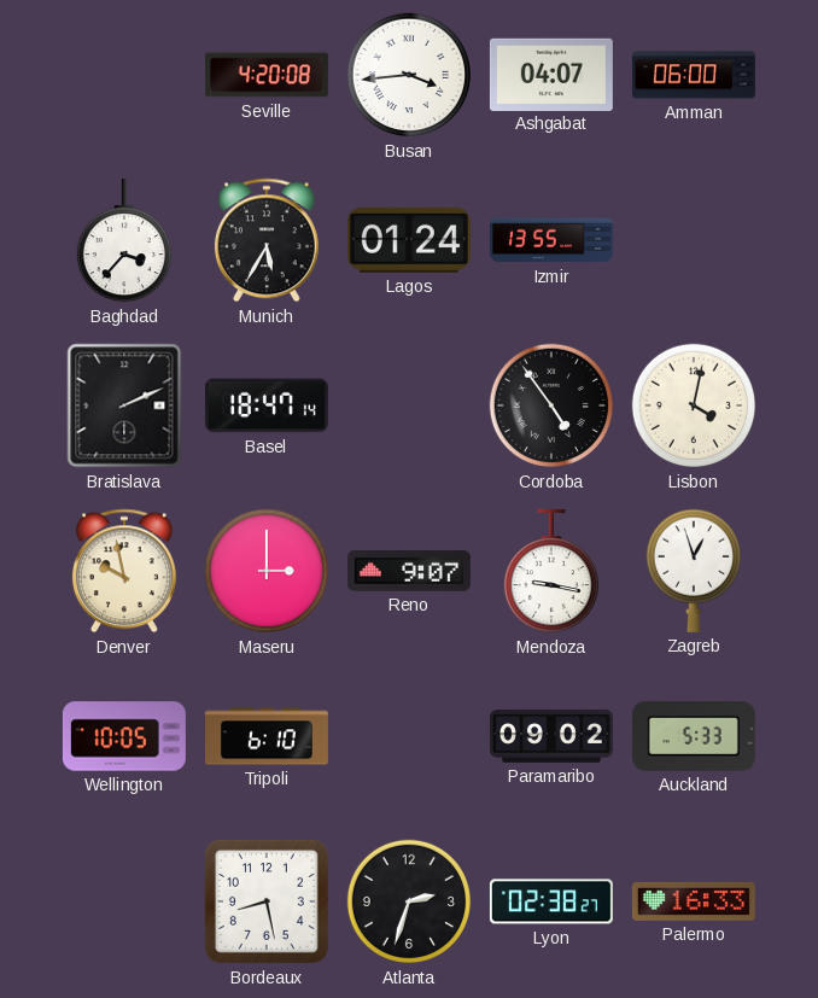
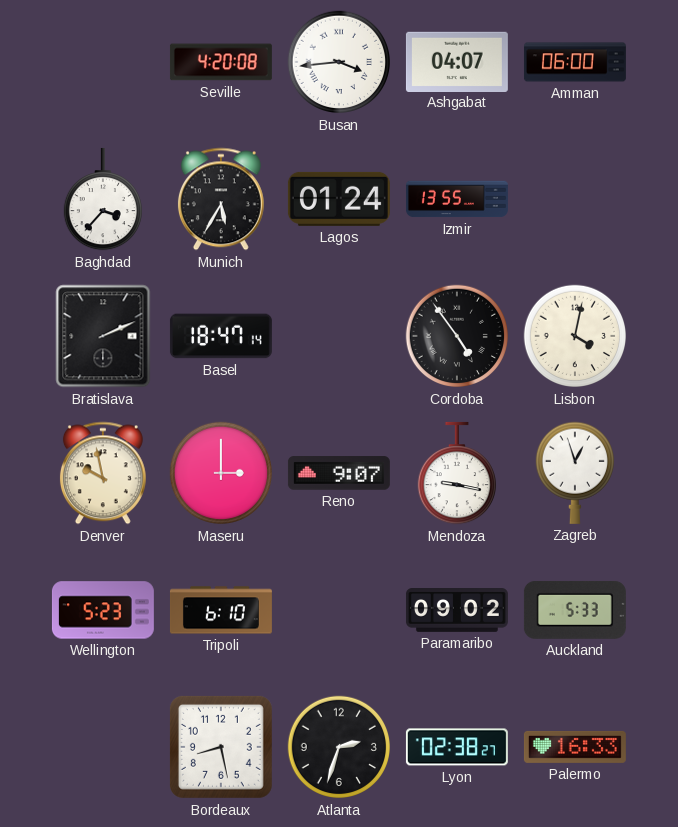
Wellington: 10:05 -> 5:23
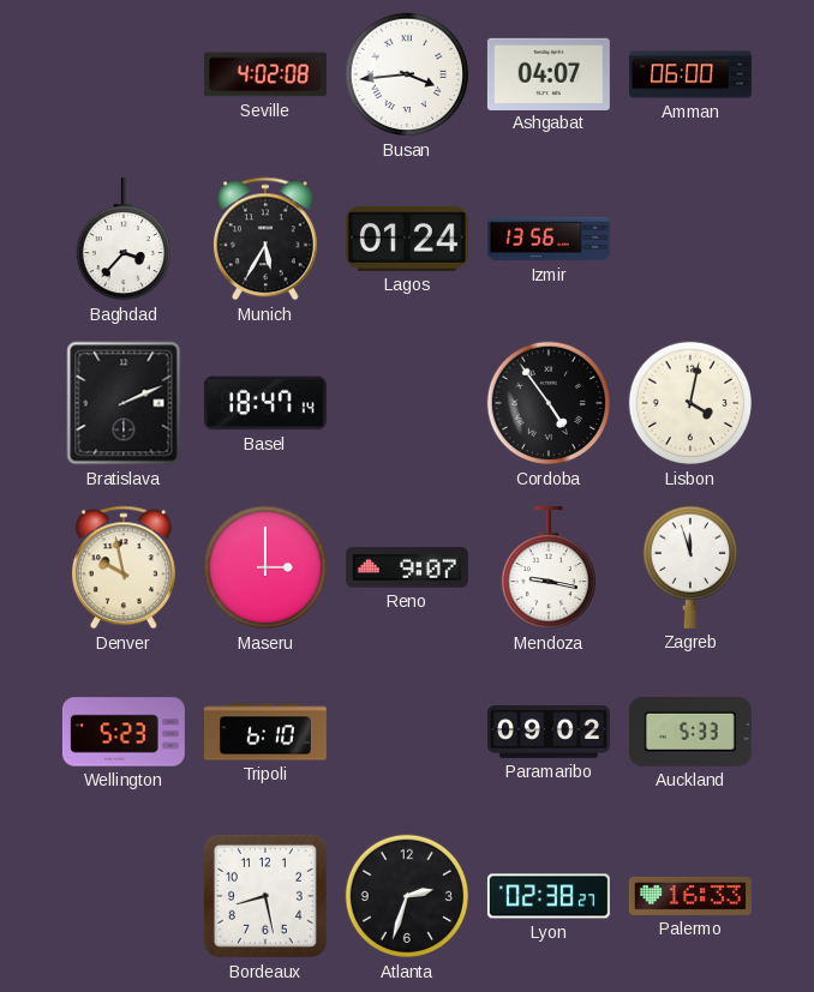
Seville: 4:20 -> 4:02
Izmir: 13:55 -> 13:56
Zagreb: 12:57 -> 11:57
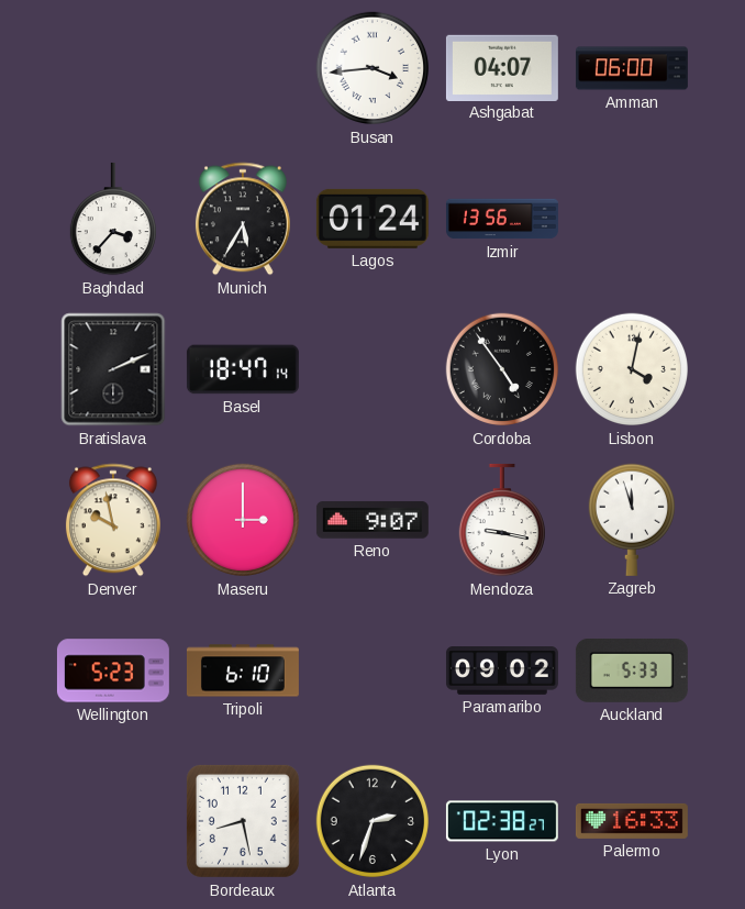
Seville: 4:02 -> none
